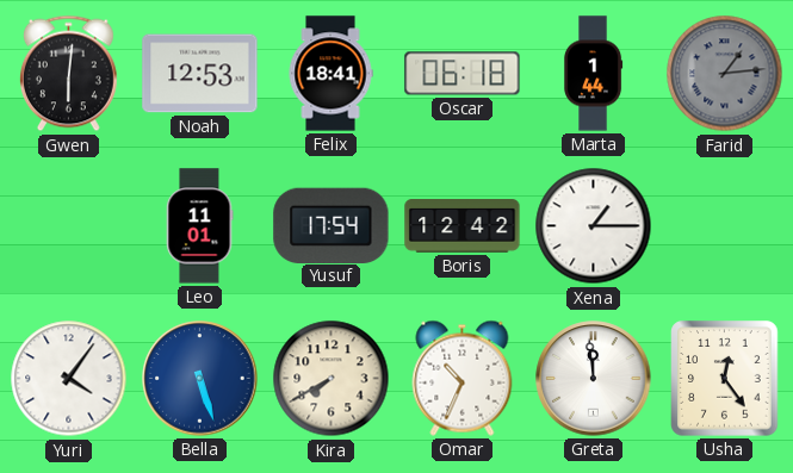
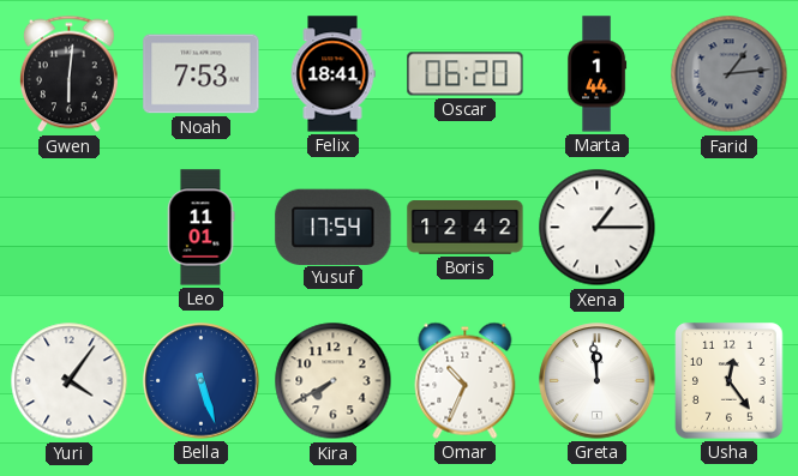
Noah: 12:53 -> 7:53
Oscar: 06:18 -> 06:20
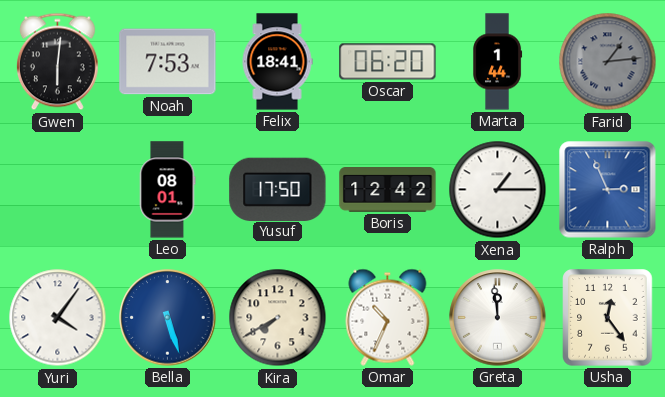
Leo: 11:01 -> 08:01
Yusuf: 17:54 -> 17:50
Ralph: none -> 2:56
